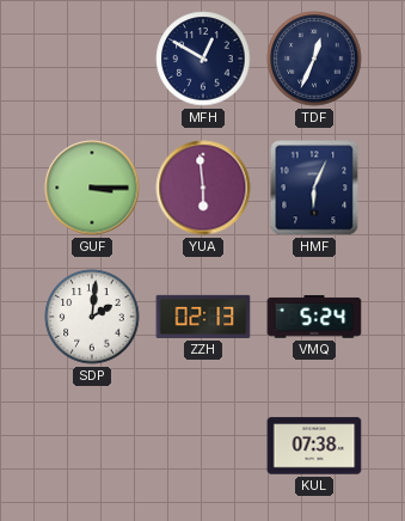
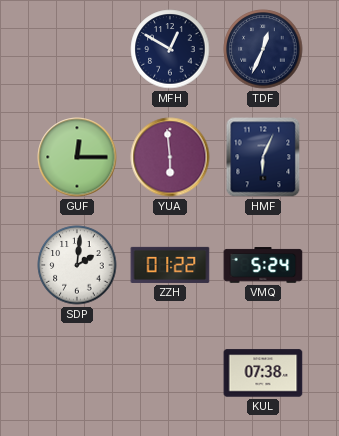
GUF: 3:15 -> 12:15
ZZH: 02:13 -> 01:22
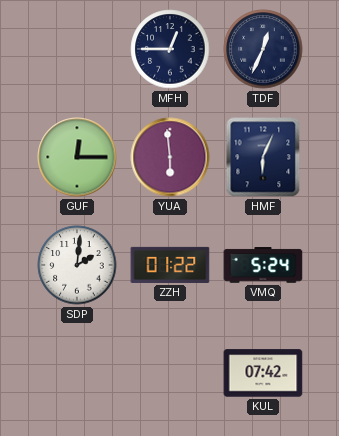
MFH: 12:50 -> 12:45
KUL: 07:38 -> 07:42
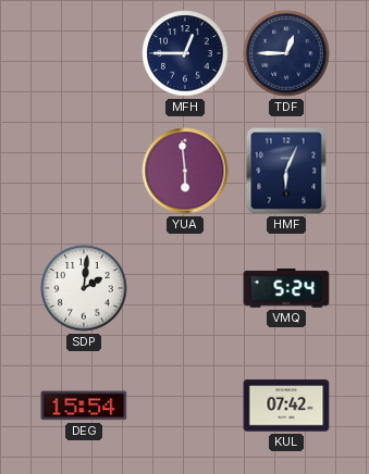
TDF: 12:34 -> 12:45
GUF: 12:15 -> none
ZZH: 01:22 -> none
DEG: none -> 15:54
